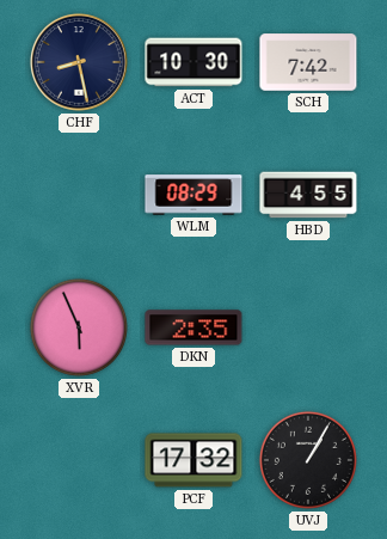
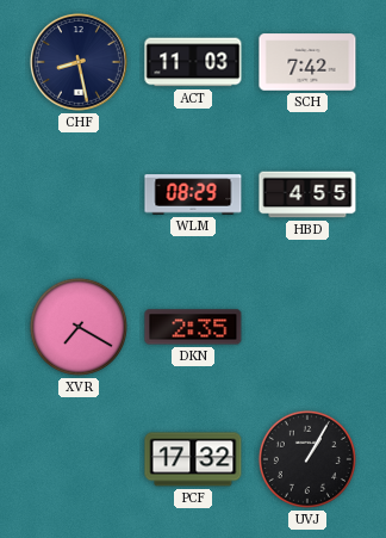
ACT: 10:30 -> 11:03
XVR: 5:56 -> 7:20
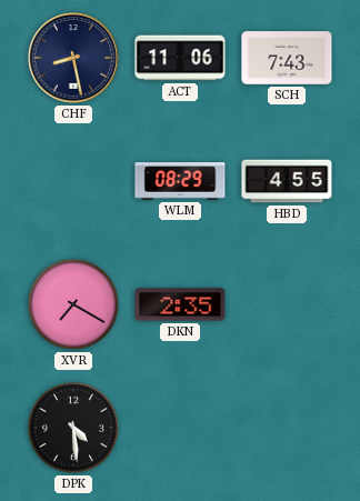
ACT: 11:03 -> 11:06
SCH: 7:42 -> 7:43
DPK: none -> 4:29
PCF: 17:32 -> none
UVJ: 1:05 -> none
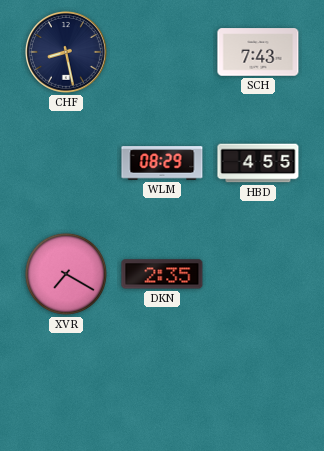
ACT: 11:06 -> none
DPK: 4:29 -> none
